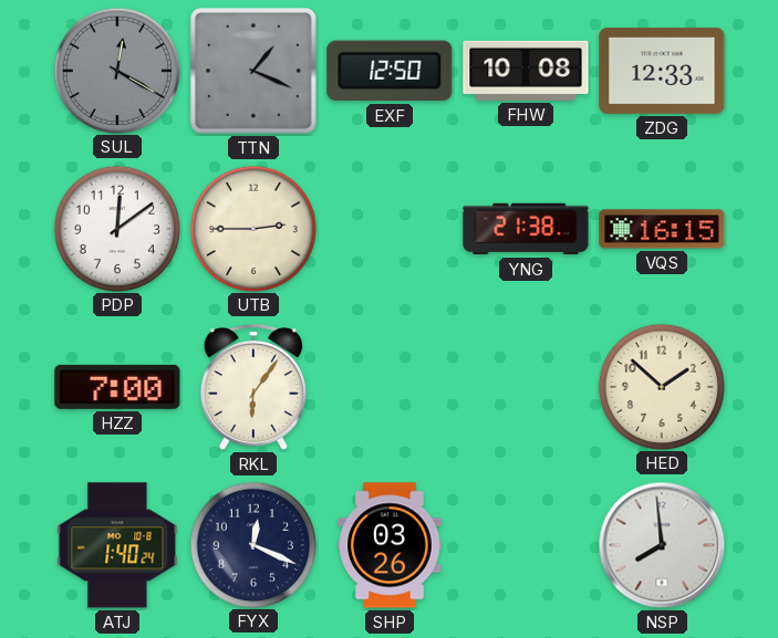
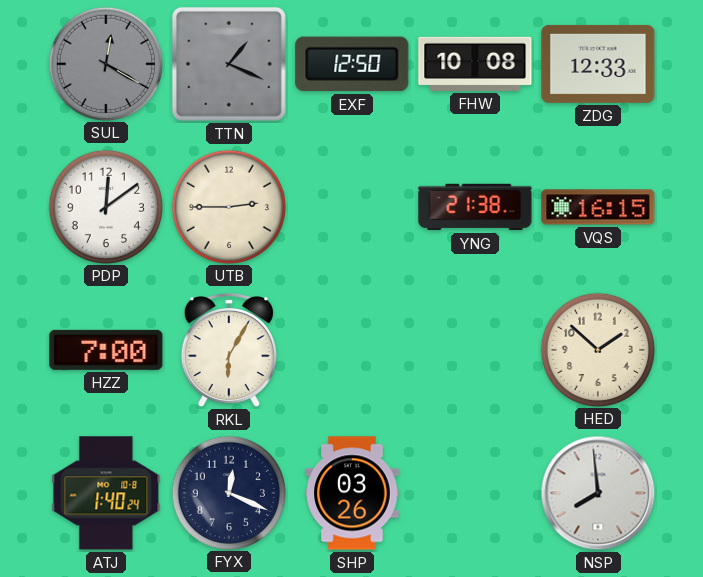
RKL: 6:06 -> 6:05
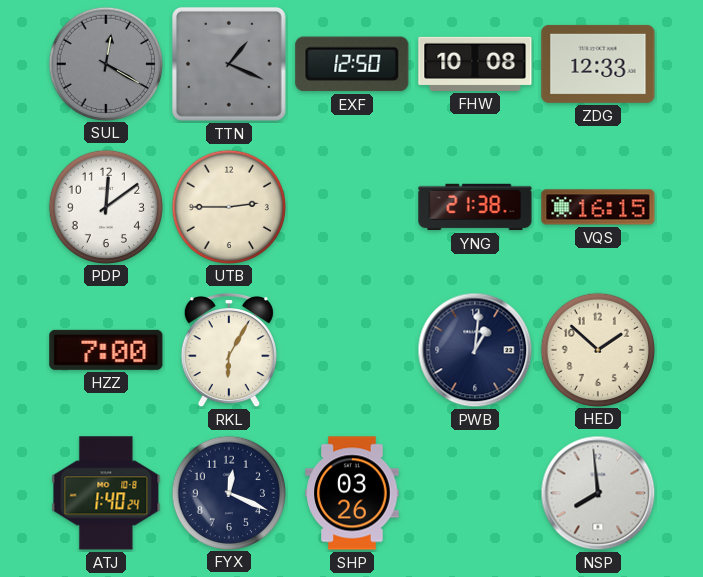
PWB: none -> 1:01
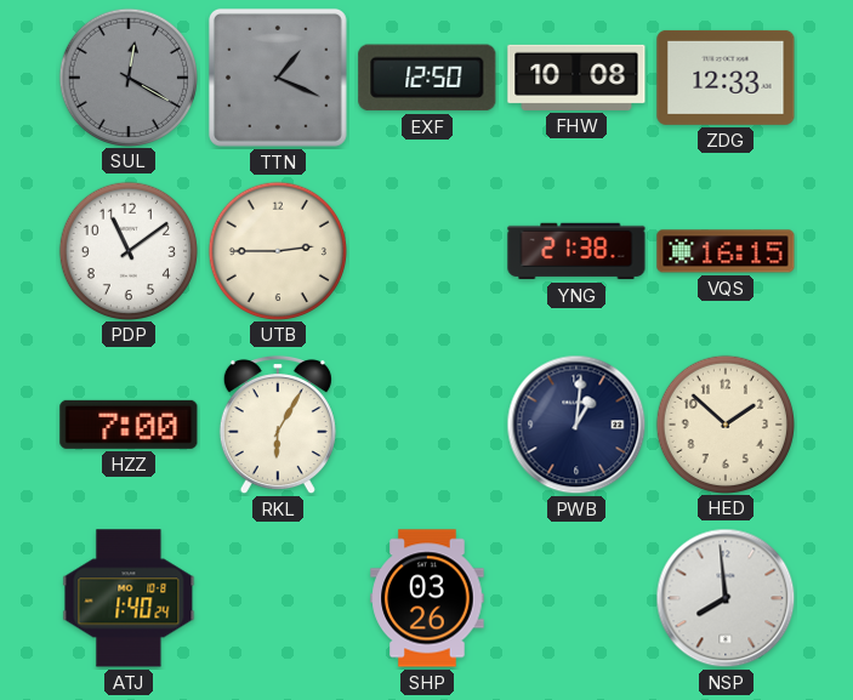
PDP: 12:09 -> 11:09
FYX: 12:19 -> none
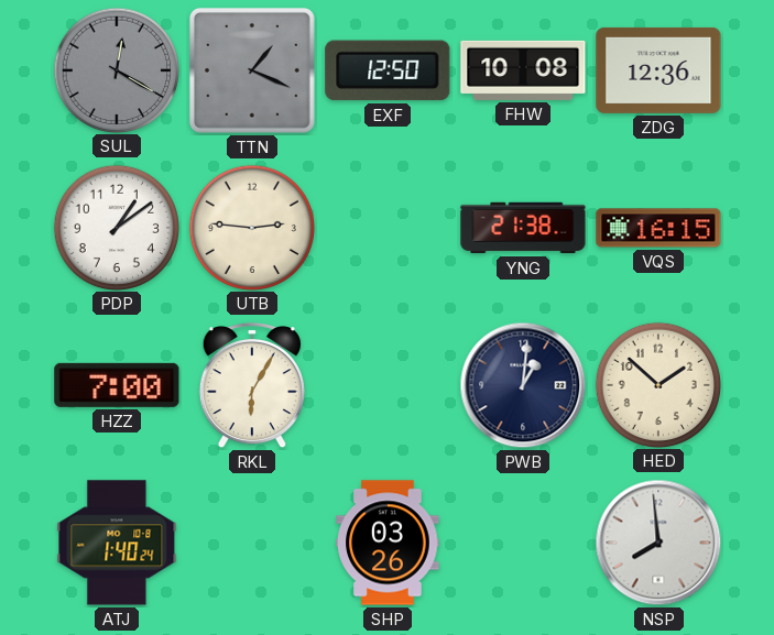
ZDG: 12:33 -> 12:36
PDP: 11:09 -> 1:09
UTB: 2:45 -> 2:46
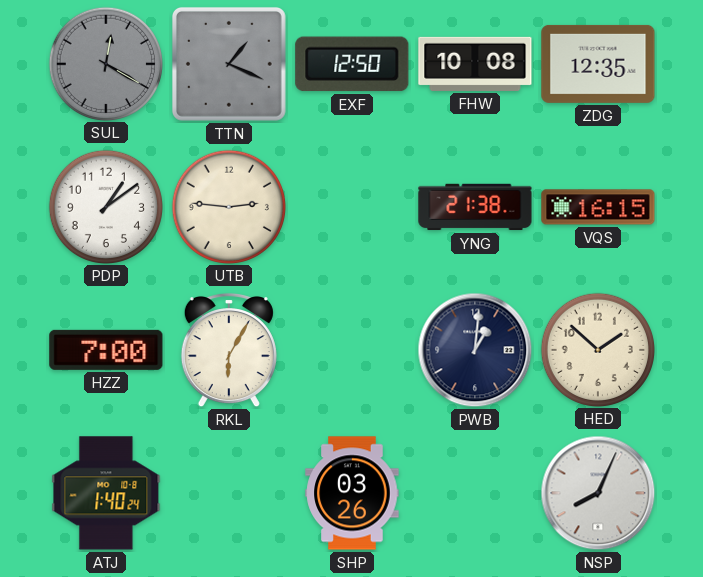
ZDG: 12:36 -> 12:35
NSP: 7:59 -> 8:04
